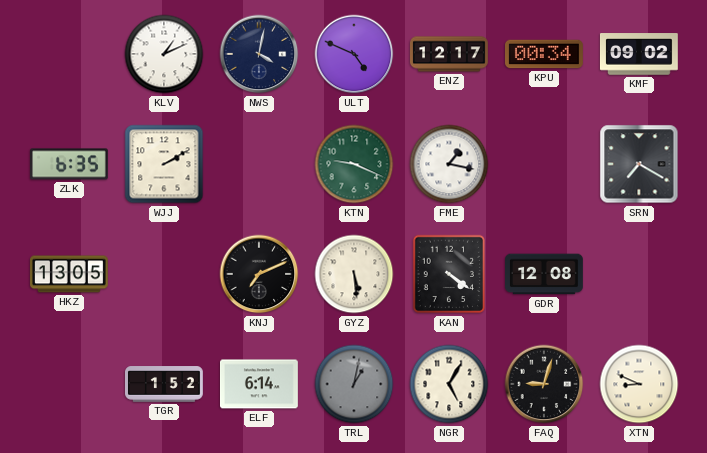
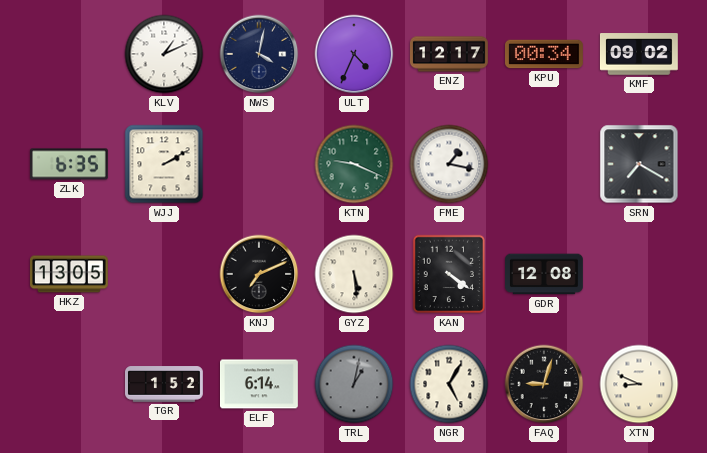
ULT: 4:49 -> 4:34
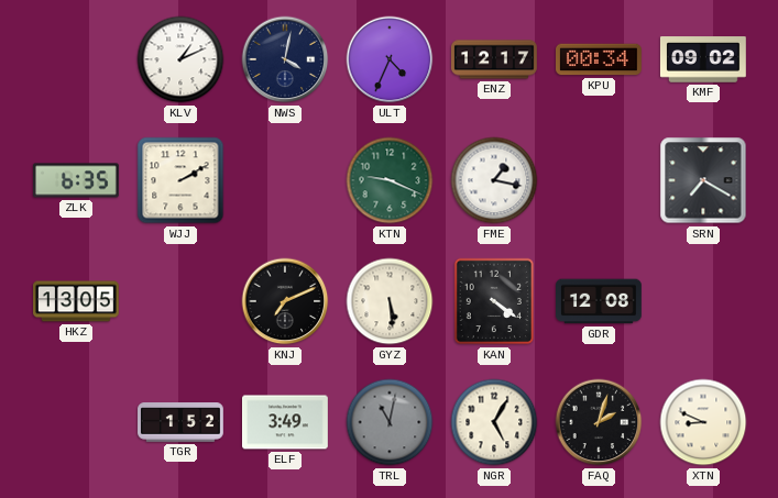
ELF: 6:14 -> 3:49
TRL: 1:02 -> 11:02
FAQ: 9:03 -> 2:03
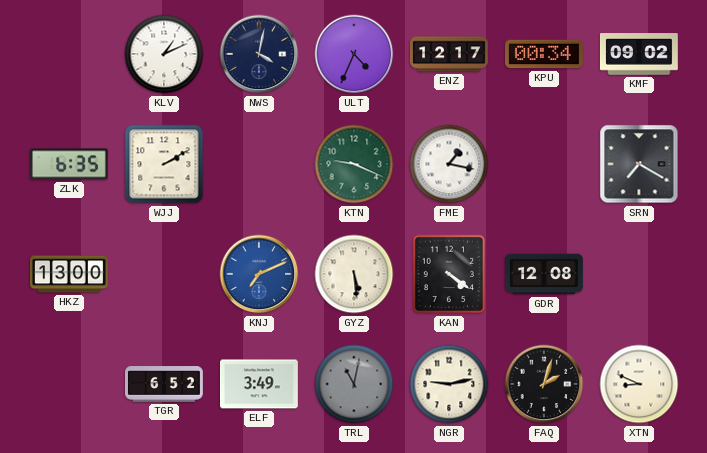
HKZ: 13:05 -> 13:00
KNJ dial: black -> blue
TGR: 1:52 -> 6:52
NGR: 5:05 -> 9:13
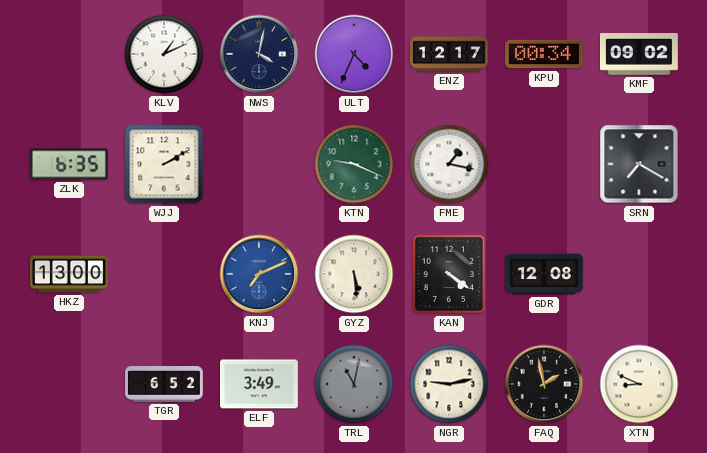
FAQ: 2:03 -> 1:58
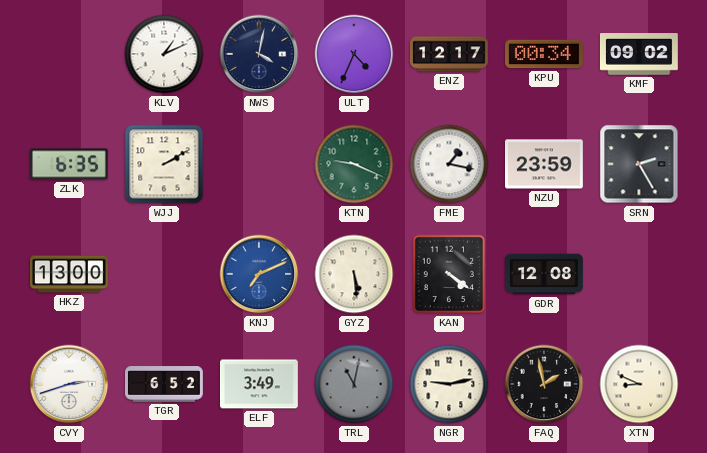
NZU: none -> 23:59
SRN: 7:20 -> 2:25
CVY: none -> 2:42
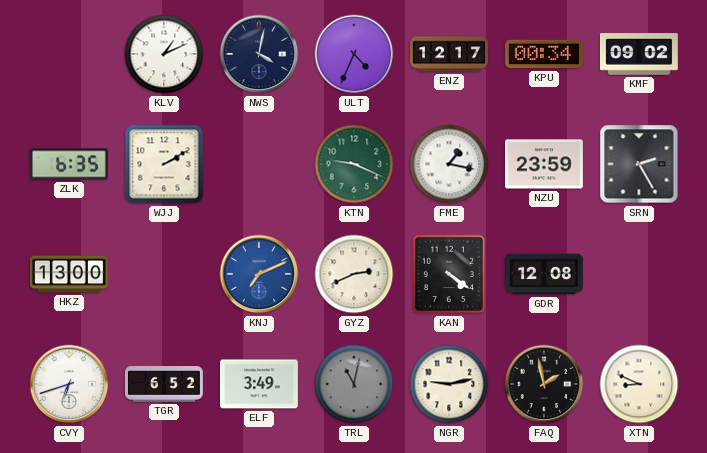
GYZ: 5:29 -> 2:41
CVY: 2:42 -> 6:42
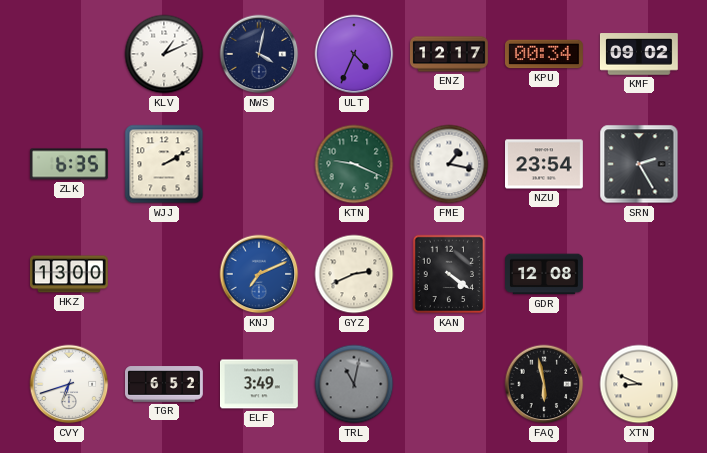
NZU: 23:59 -> 23:54
NGR: 9:13 -> none
FAQ: 1:58 -> 5:58
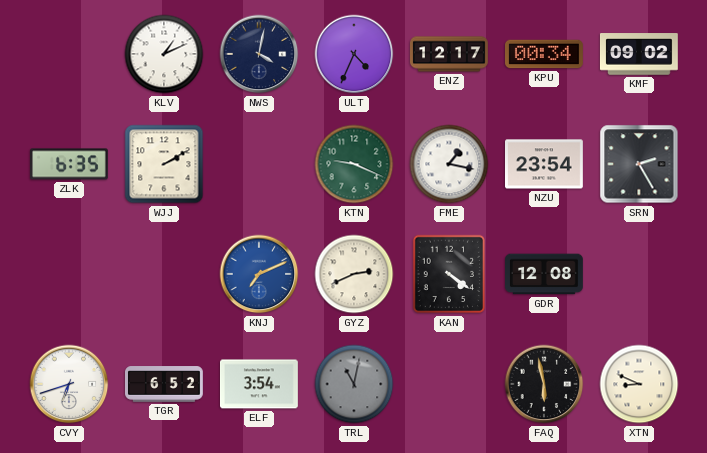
HKZ: 13:00 -> none
ELF: 3:49 -> 3:54
